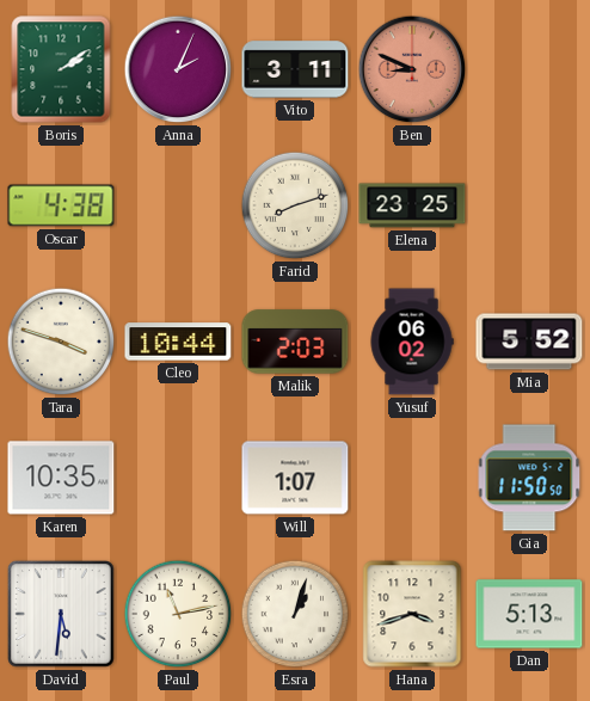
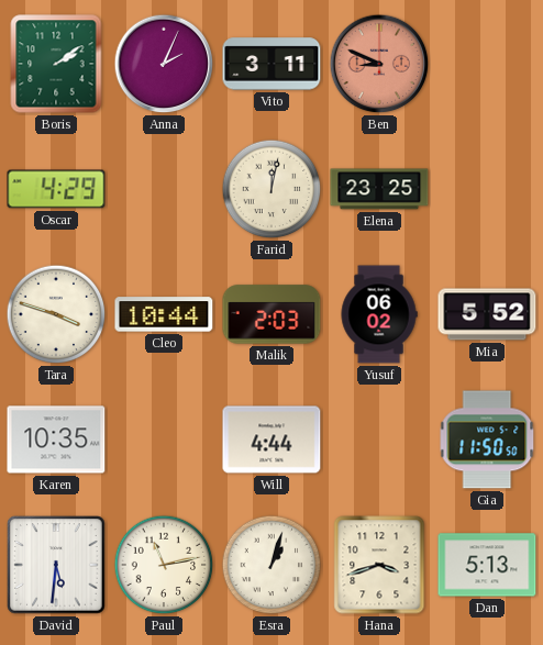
Oscar: 4:38 -> 4:29
Farid: 8:12 -> 12:02
Will: 1:07 -> 4:44
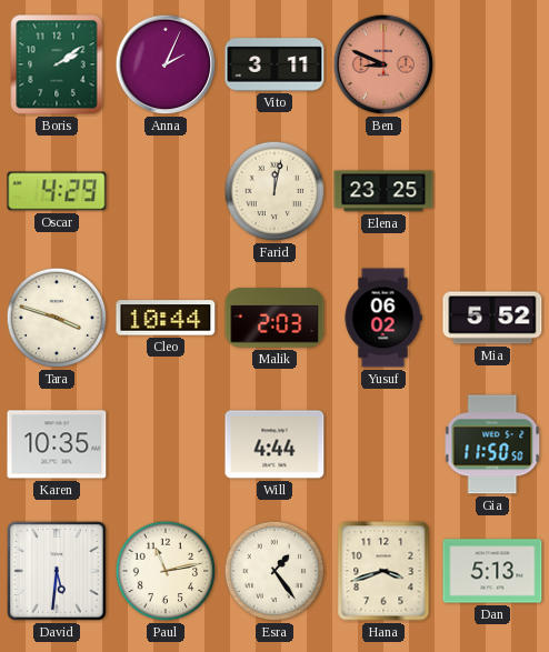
Esra: 1:03 -> 1:24
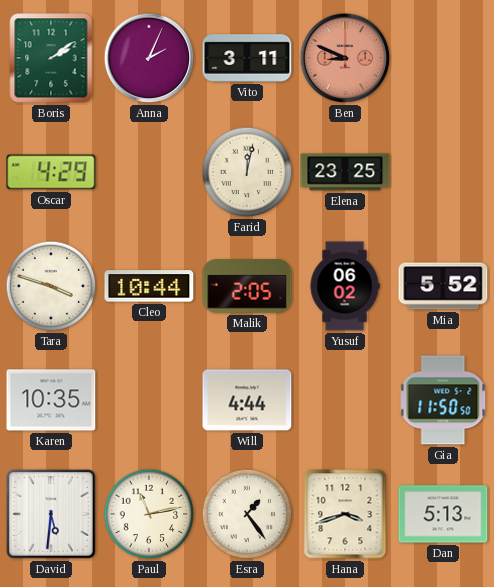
Malik: 2:03 -> 2:05
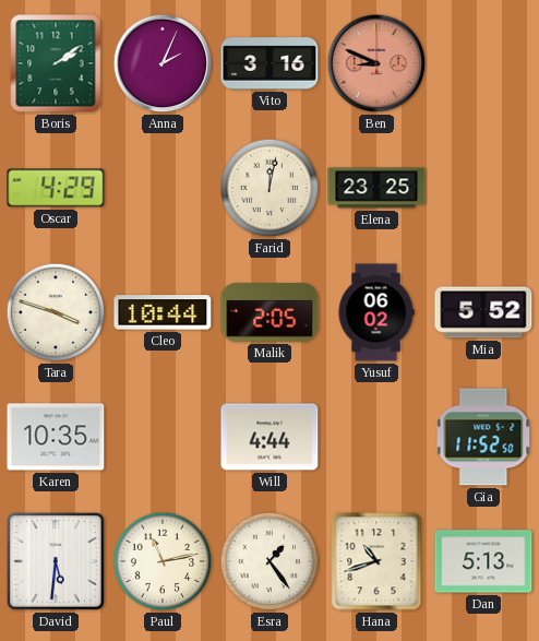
Vito: 3:11 -> 3:16
Gia: 11:50 -> 11:52
Hana: 3:42 -> 10:42
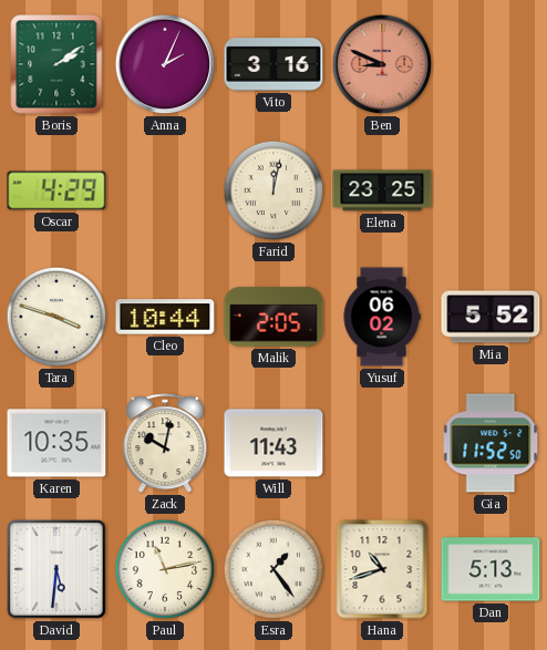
Zack: none -> 10:02
Will: 4:44 -> 11:43
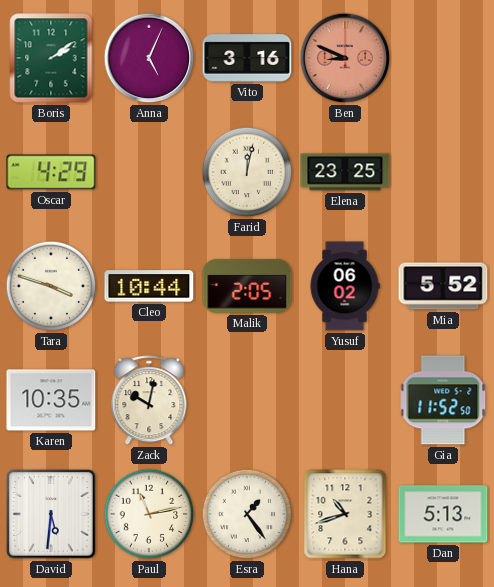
Anna: 2:04 -> 5:04
Will: 11:43 -> none
